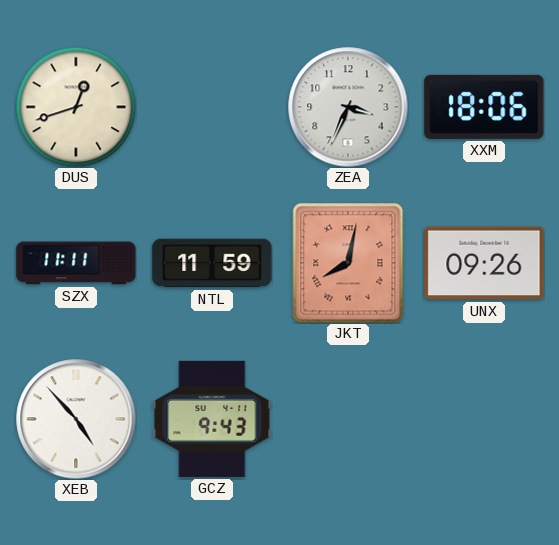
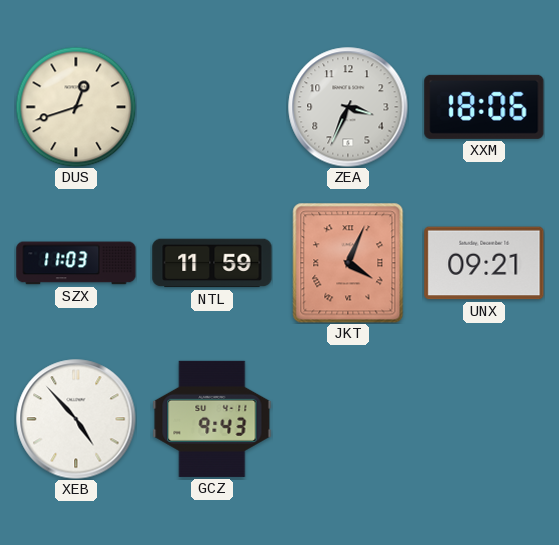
SZX: 11:11 -> 11:03
JKT: 8:02 -> 4:04
UNX: 09:26 -> 09:21
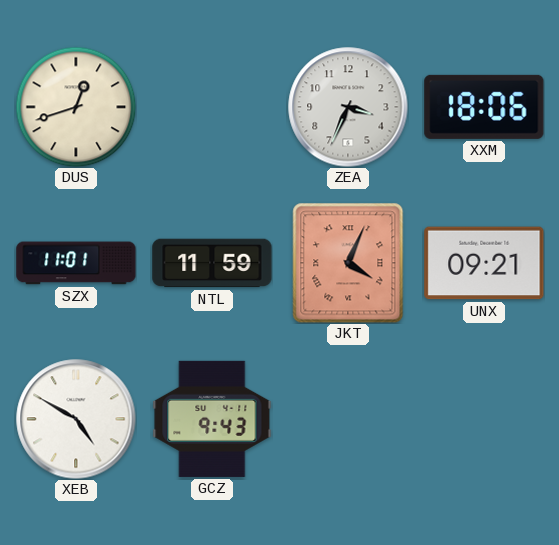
SZX: 11:03 -> 11:01
XEB: 4:53 -> 4:50
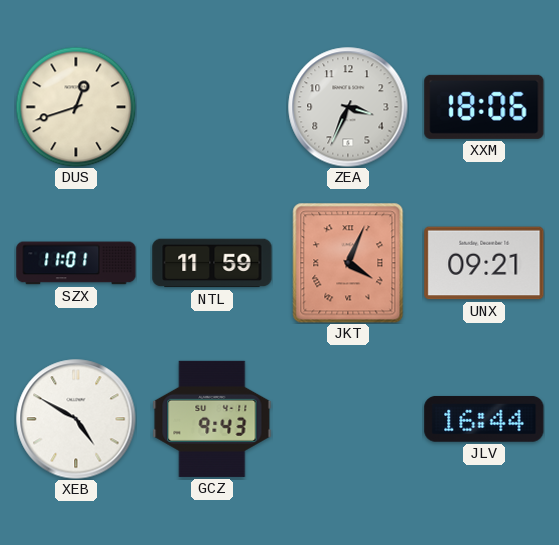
JLV: none -> 16:44
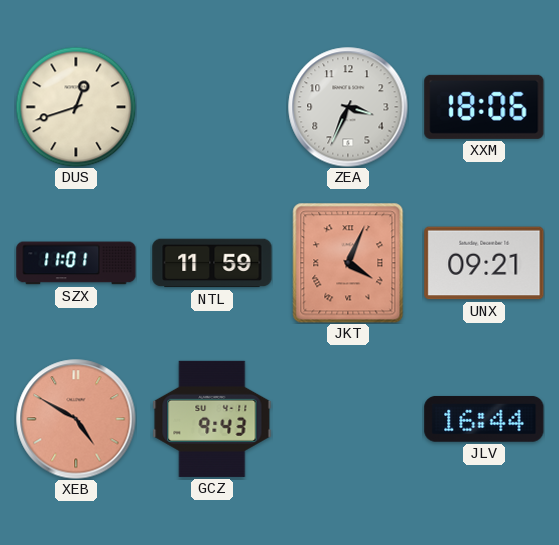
XEB dial: white -> salmon
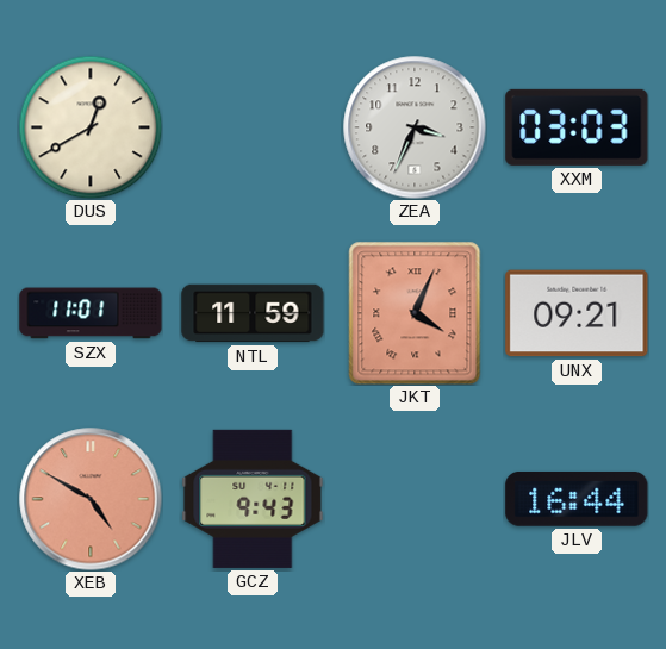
DUS: 12:42 -> 12:40
XXM: 18:06 -> 03:03
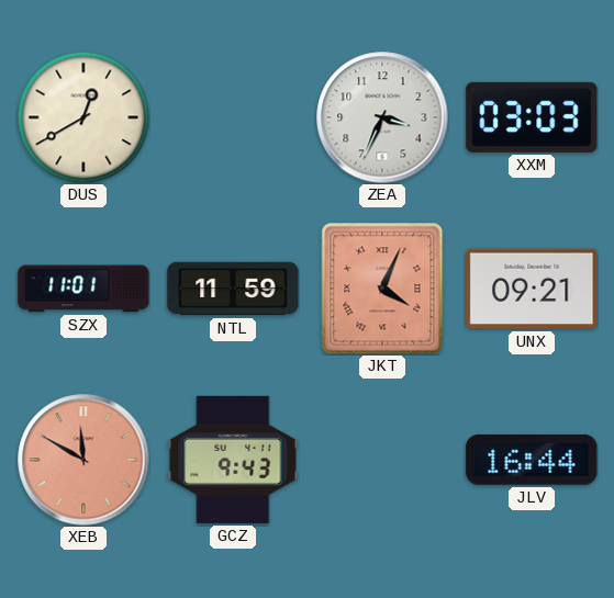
XEB: 4:50 -> 11:50
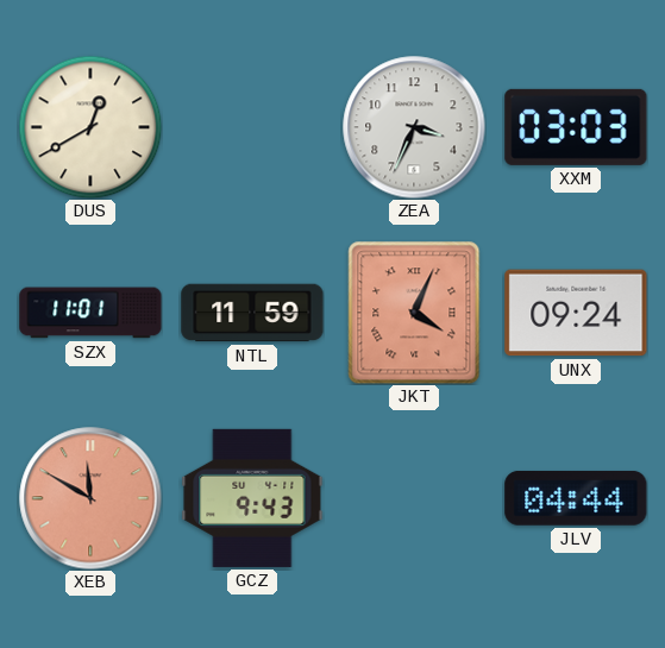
UNX: 09:21 -> 09:24
JLV: 16:44 -> 04:44
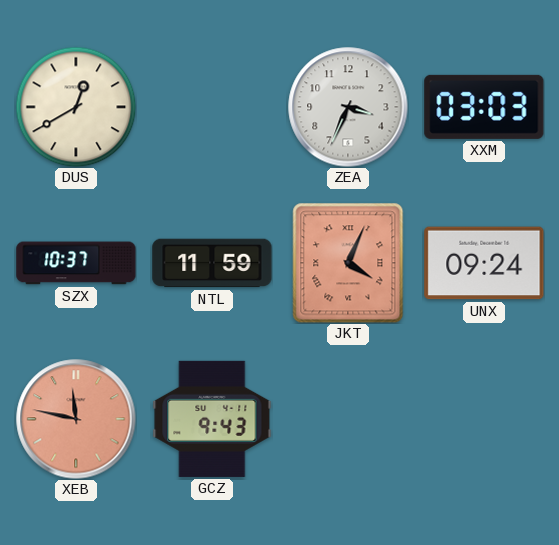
SZX: 11:01 -> 10:37
XEB: 11:50 -> 11:47
JLV: 04:44 -> none
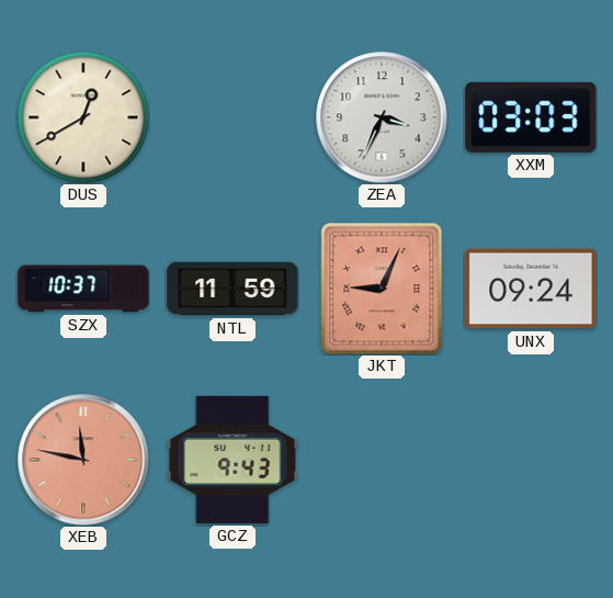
JKT: 4:04 -> 9:04
